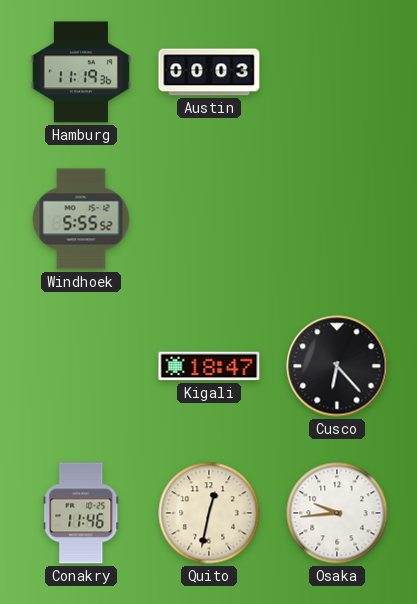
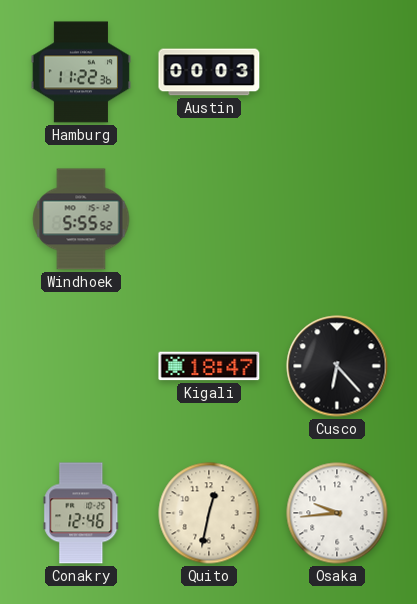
Hamburg: 11:19 -> 11:22
Conakry: 11:46 -> 12:46
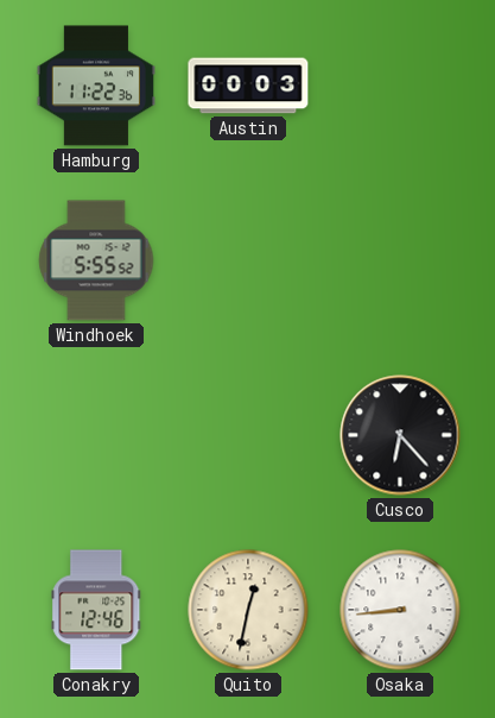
Kigali: 18:47 -> none
Osaka: 9:44 -> 8:44
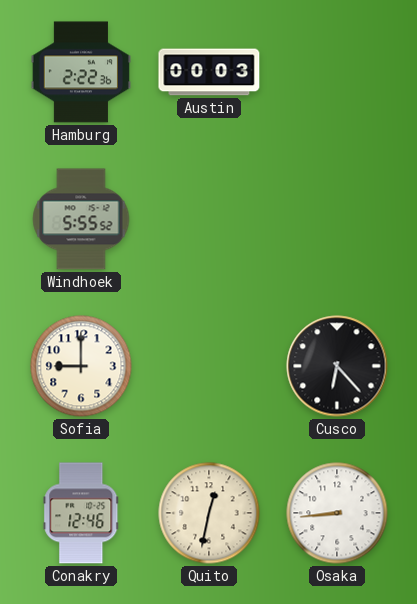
Hamburg: 11:22 -> 2:22
Sofia: none -> 9:00
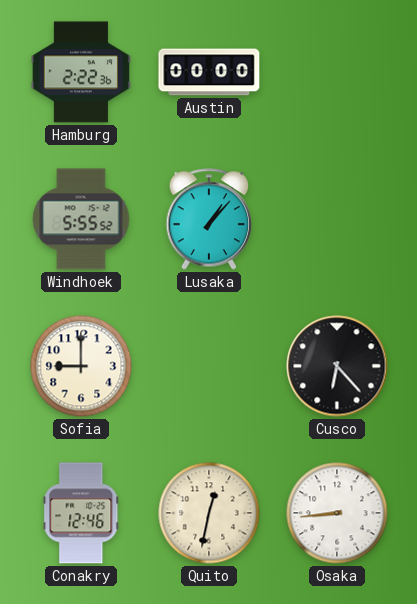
Austin: 00:03 -> 00:00
Lusaka: none -> 1:07
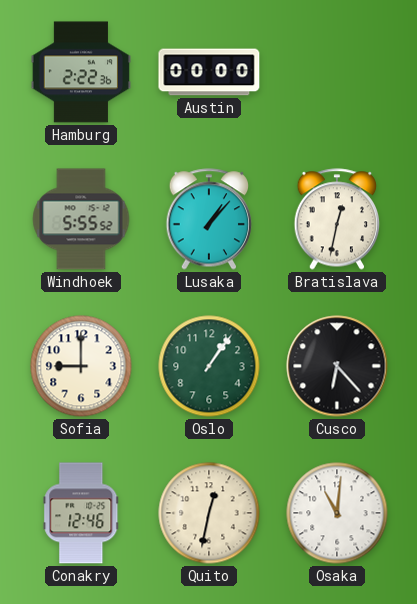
Bratislava: none -> 12:32
Oslo: none -> 1:06
Osaka: 8:44 -> 11:01
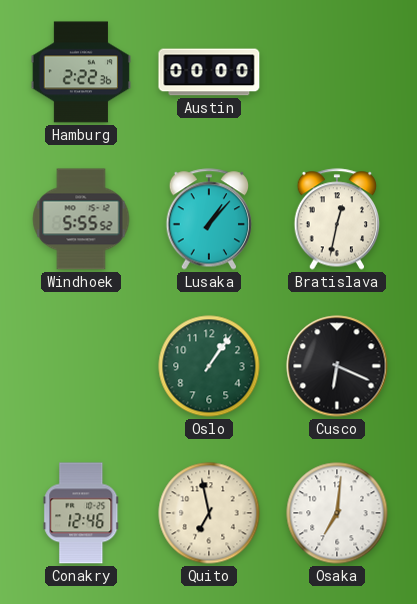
Sofia: 9:00 -> none
Cusco: 6:23 -> 6:19
Quito: 12:32 -> 6:58
Osaka: 11:01 -> 7:01
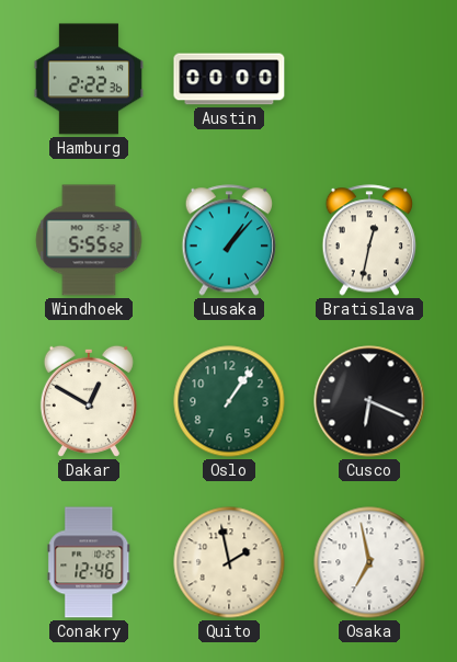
Dakar: none -> 12:50
Quito: 6:58 -> 1:58
Osaka: 7:01 -> 6:58
